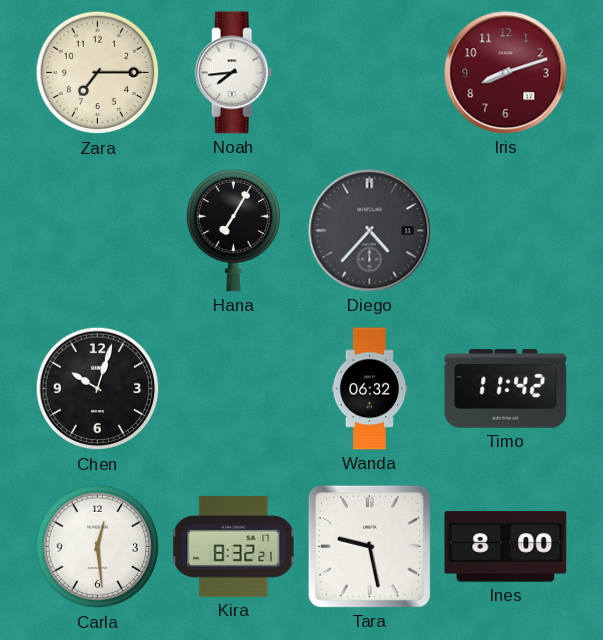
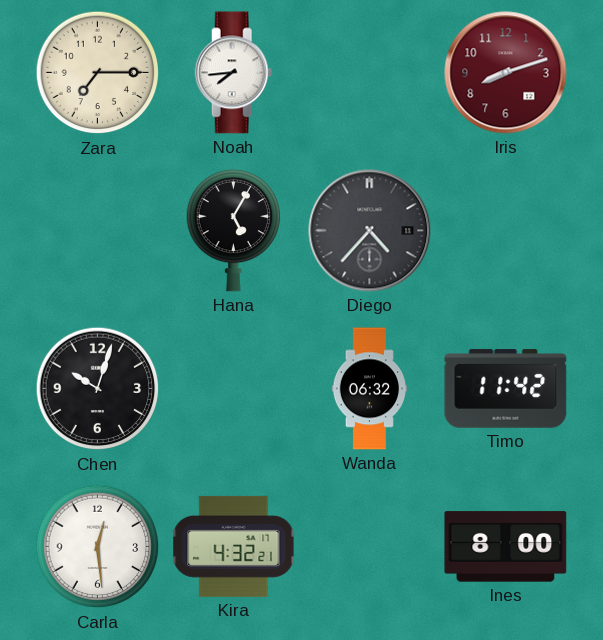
Hana: 7:05 -> 5:05
Kira: 8:32 -> 4:32
Tara: 9:28 -> none
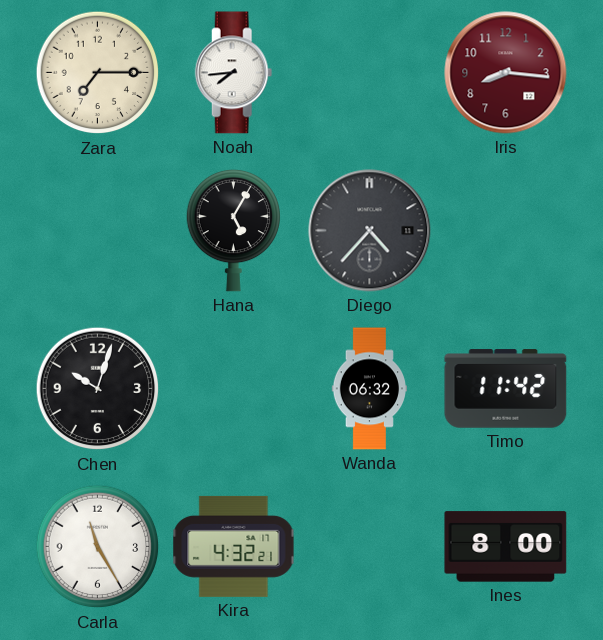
Iris: 8:12 -> 8:16
Carla: 12:29 -> 11:25
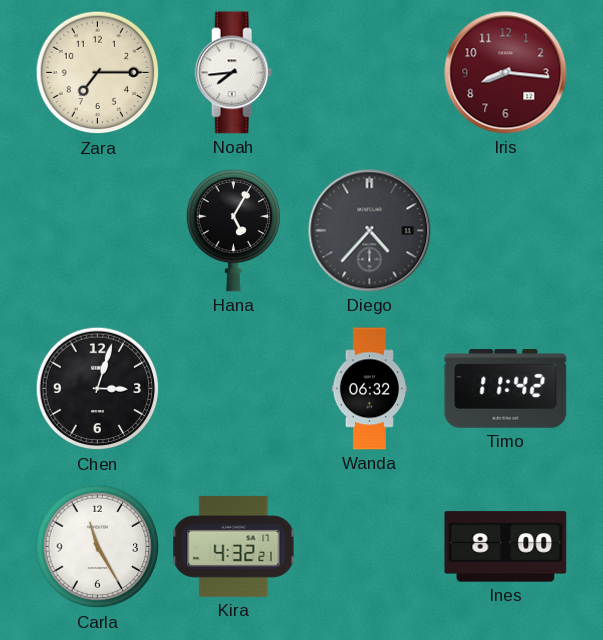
Chen: 10:03 -> 3:03
